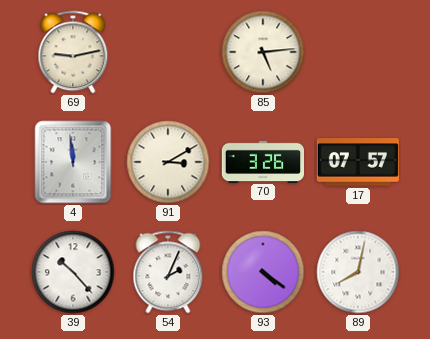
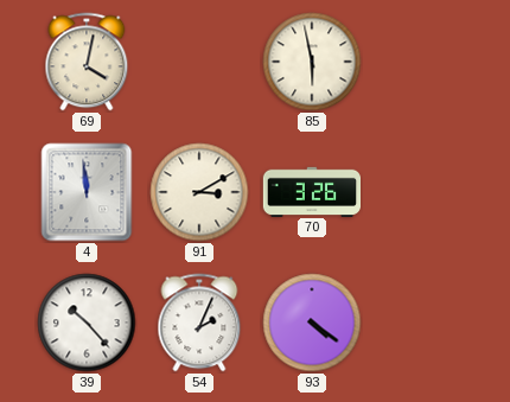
69: 9:13 -> 4:02
85: 5:14 -> 5:58
17: 07:57 -> none
89: 8:02 -> none
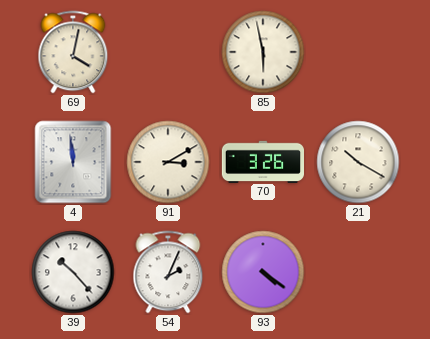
21: none -> 10:20
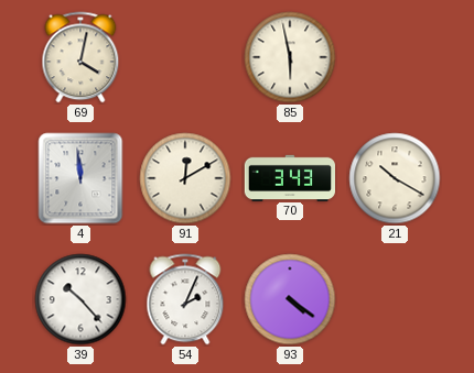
91: 3:10 -> 12:10
70: 3:26 -> 3:43
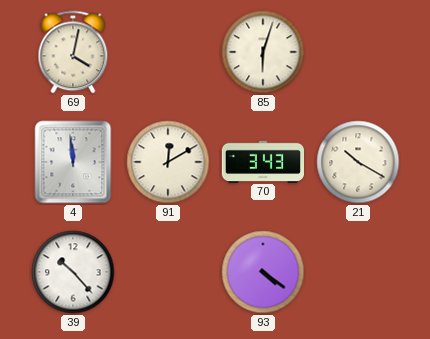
85: 5:58 -> 6:03
54: 2:04 -> none
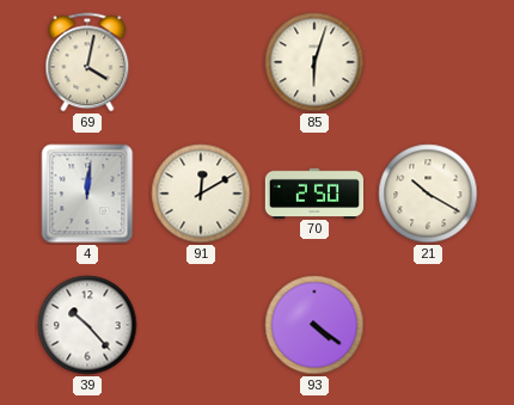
4: 11:59 -> 12:01
70: 3:43 -> 2:50
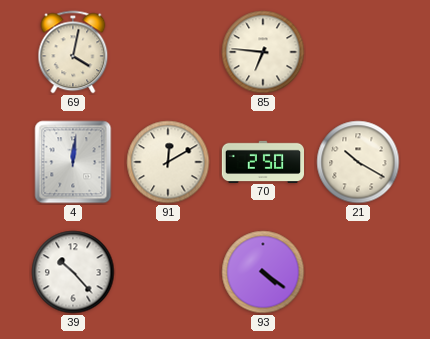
85: 6:03 -> 6:46
